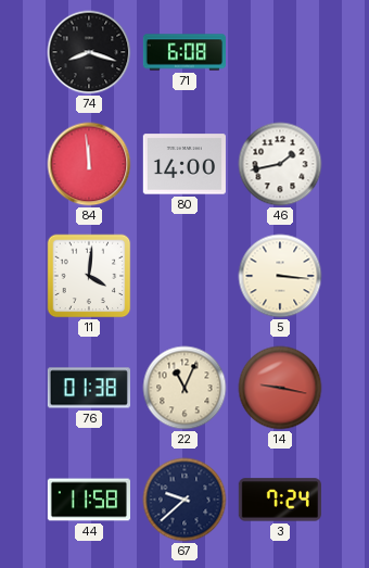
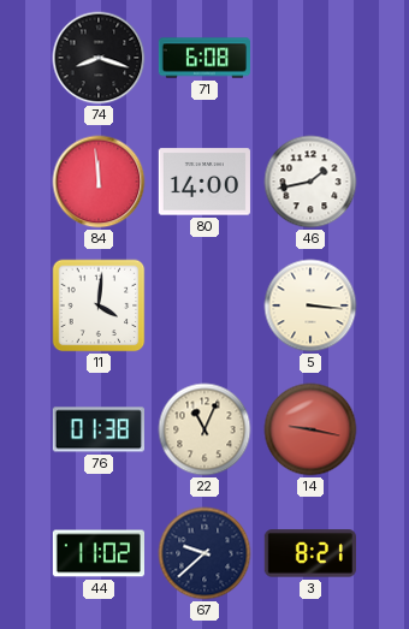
44: 11:58 -> 11:02
3: 7:24 -> 8:21
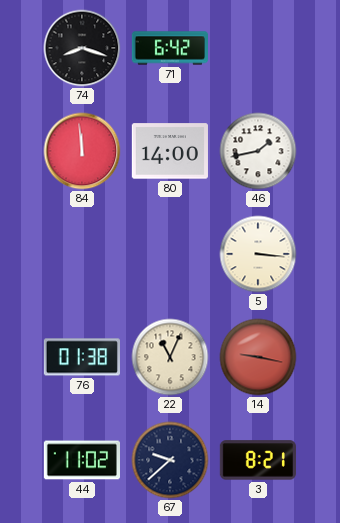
71: 6:08 -> 6:42
11: 4:01 -> none
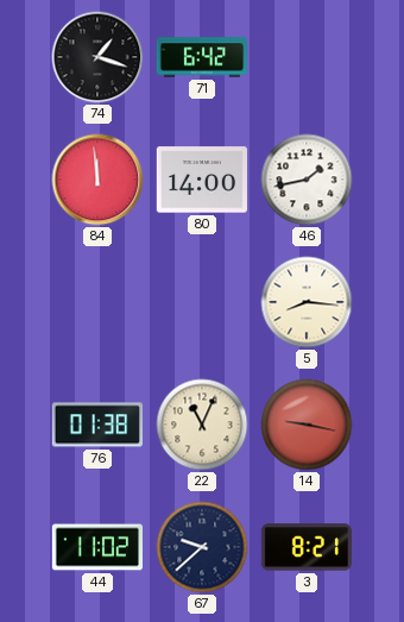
74: 8:18 -> 1:18
5: 3:16 -> 8:16
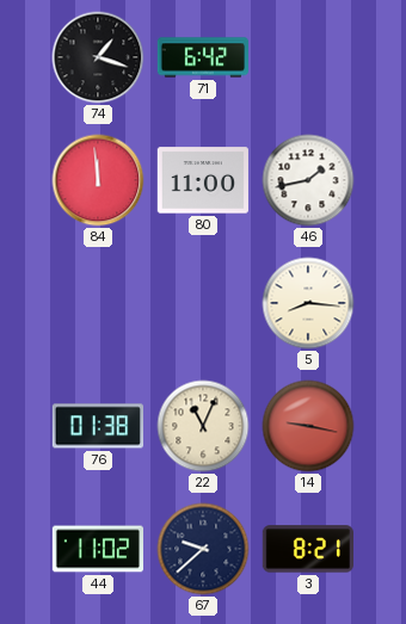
80: 14:00 -> 11:00
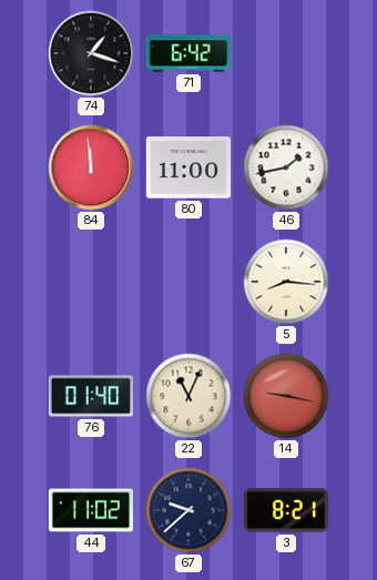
76: 01:38 -> 01:40
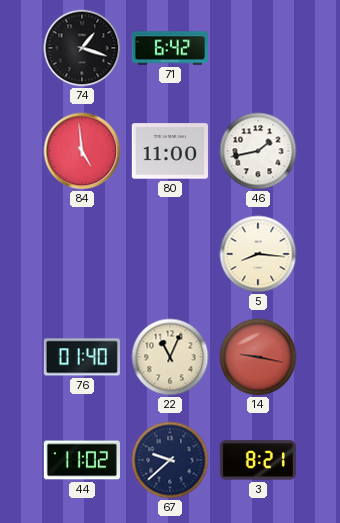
84: 11:59 -> 4:59
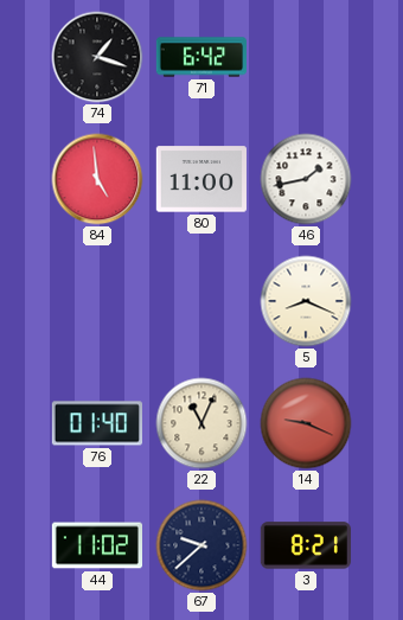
5: 8:16 -> 8:19
14: 9:17 -> 9:19
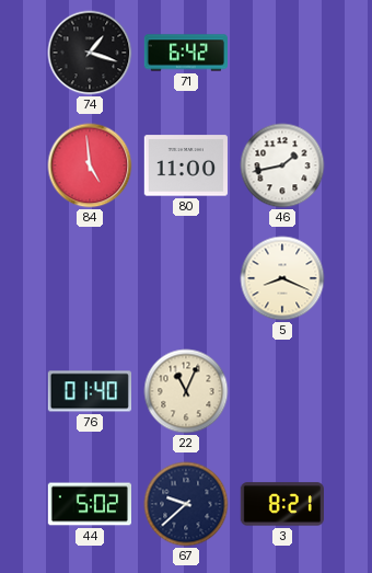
14: 9:19 -> none
44: 11:02 -> 5:02
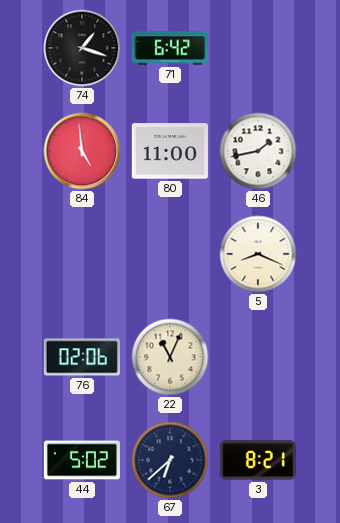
76: 01:40 -> 02:06
67: 9:38 -> 6:38
